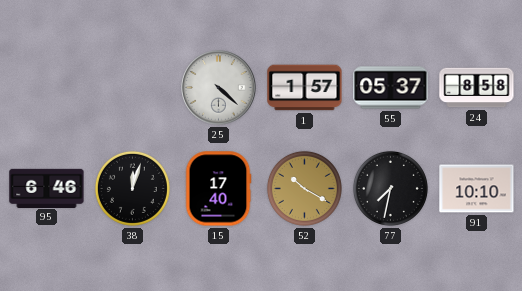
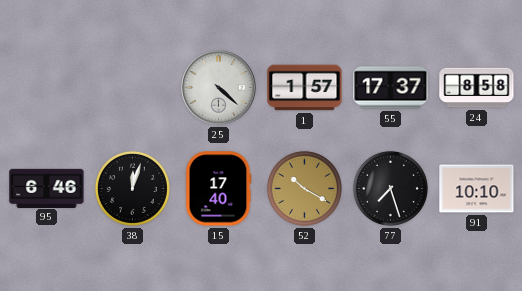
55: 05:37 -> 17:37
77: 7:32 -> 7:27
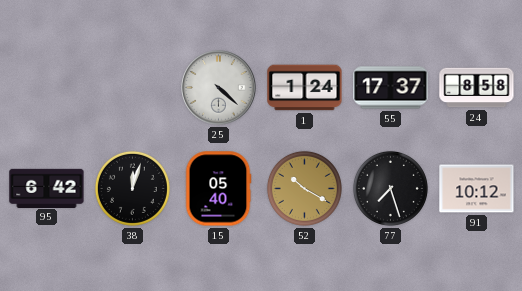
1: 1:57 -> 1:24
95: 6:46 -> 6:42
15: 17:40 -> 05:40
91: 10:10 -> 10:12
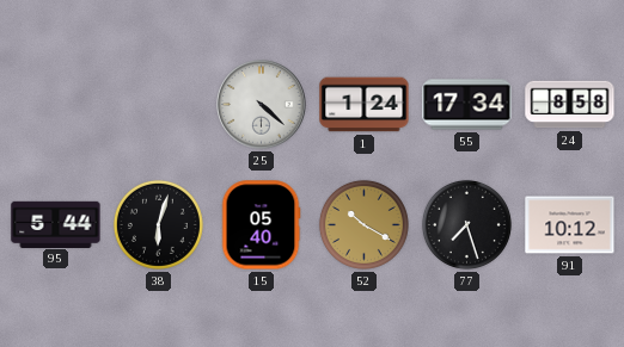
55: 17:37 -> 17:34
95: 6:42 -> 5:44
38: 12:03 -> 6:03
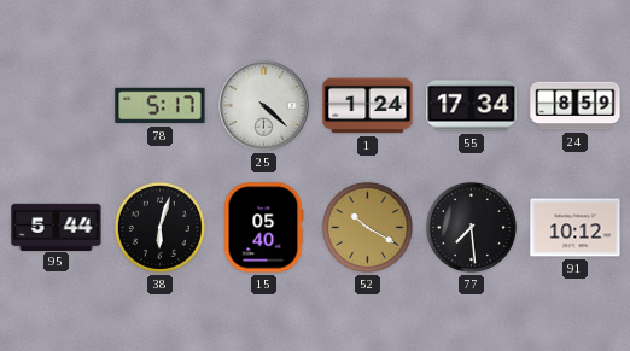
78: none -> 5:17
24: 8:58 -> 8:59
77: 7:27 -> 7:29
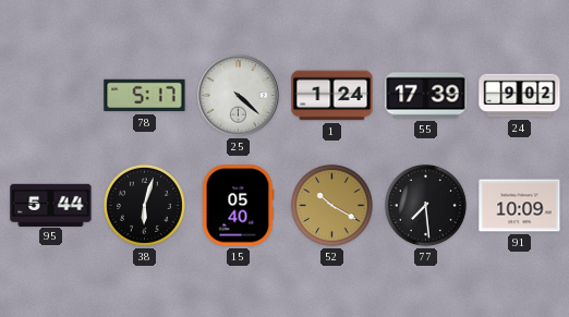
55: 17:34 -> 17:39
24: 8:59 -> 9:02
91: 10:12 -> 10:09
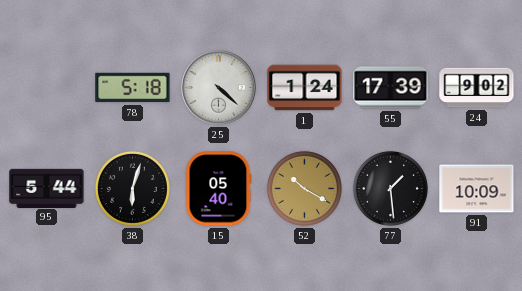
78: 5:17 -> 5:18
77: 7:29 -> 1:29
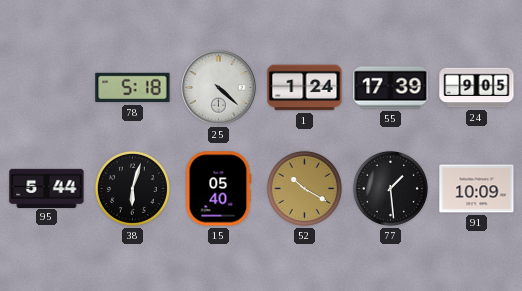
24: 9:02 -> 9:05
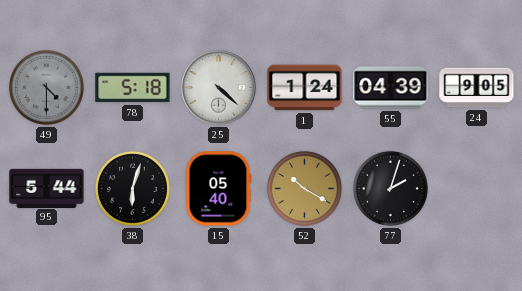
49: none -> 4:30
55: 17:39 -> 04:39
77: 1:29 -> 2:03
91: 10:09 -> none
